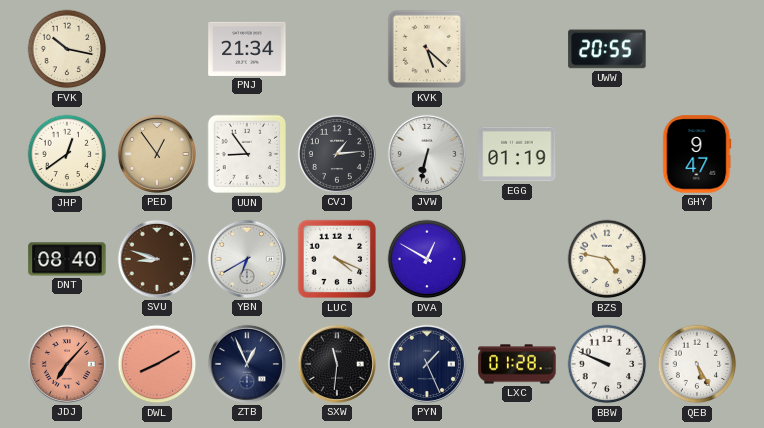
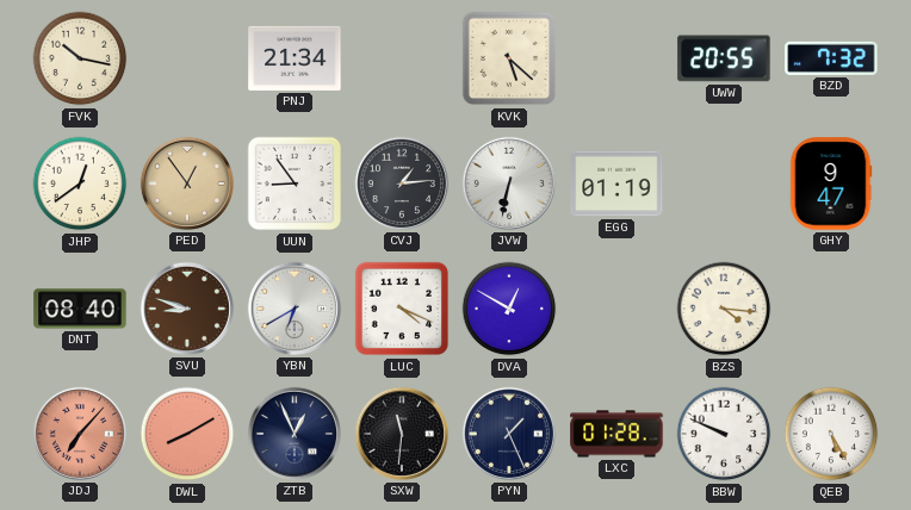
BZD: none -> 7:32
BZS: 4:47 -> 4:16
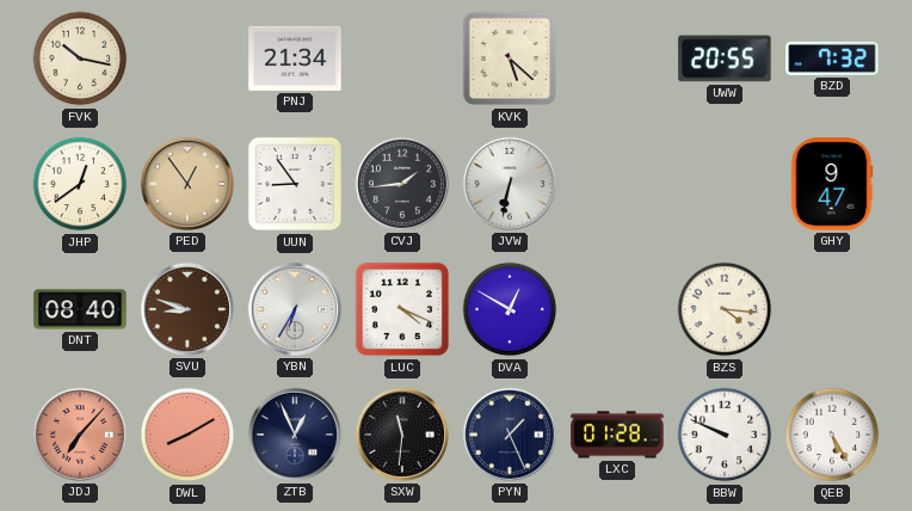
CVJ: 1:14 -> 1:44
EGG: 01:19 -> none
YBN: 6:40 -> 6:35
